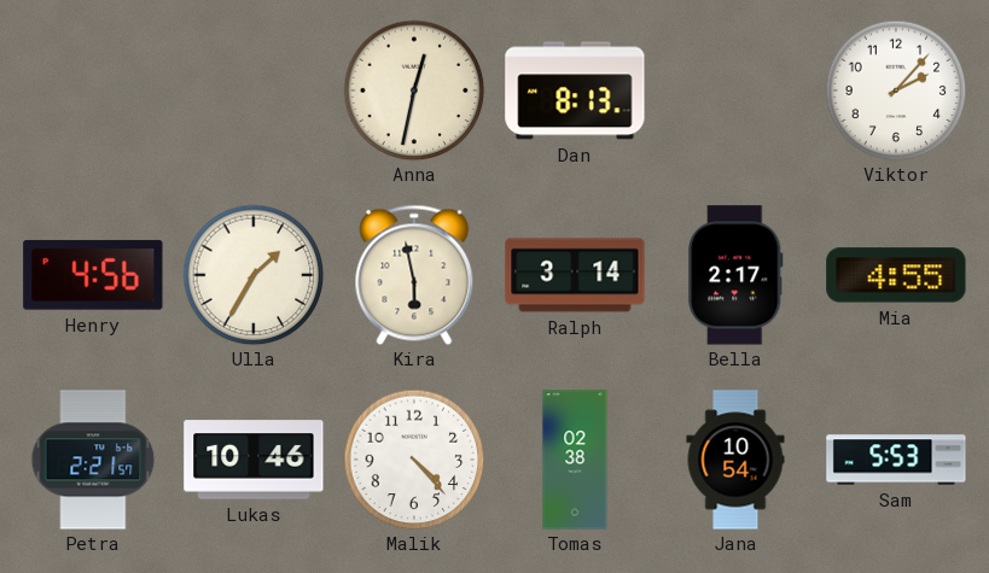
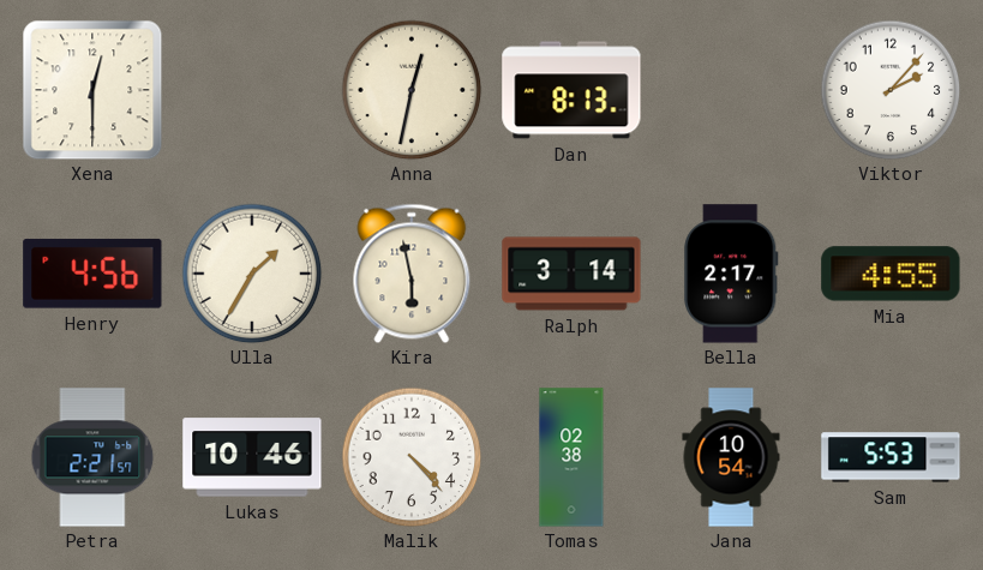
Xena: none -> 12:30
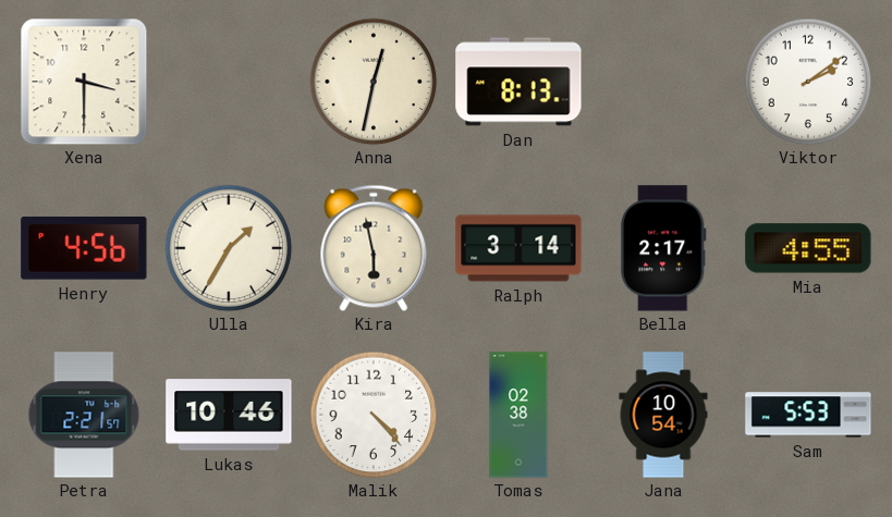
Xena: 12:30 -> 3:30
Viktor: 2:07 -> 2:09
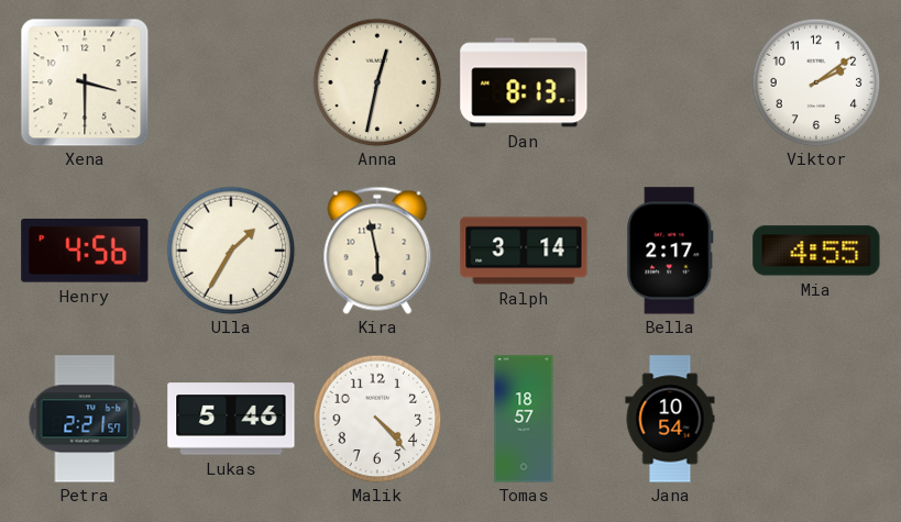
Lukas: 10:46 -> 5:46
Tomas: 02:38 -> 18:57
Sam: 5:53 -> none
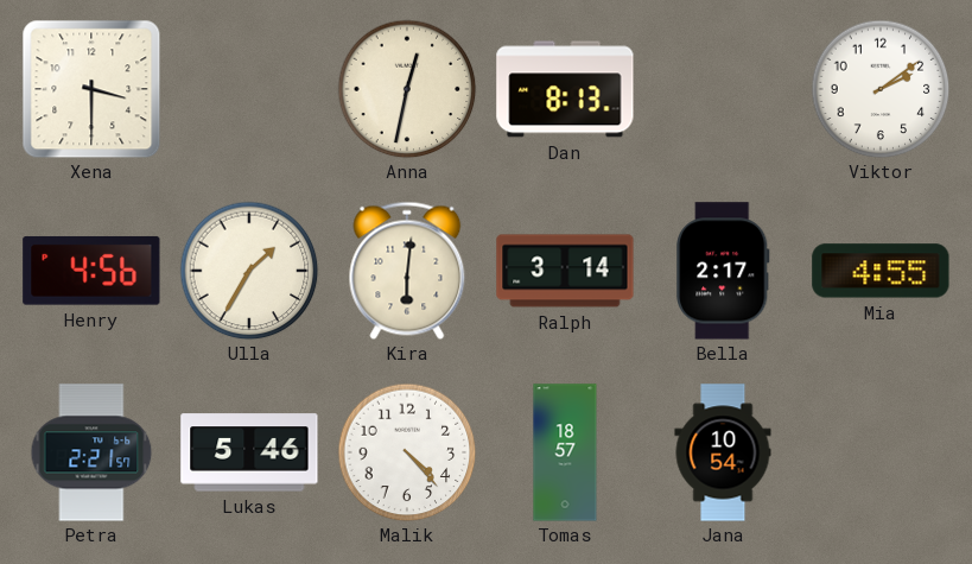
Kira: 5:58 -> 6:01
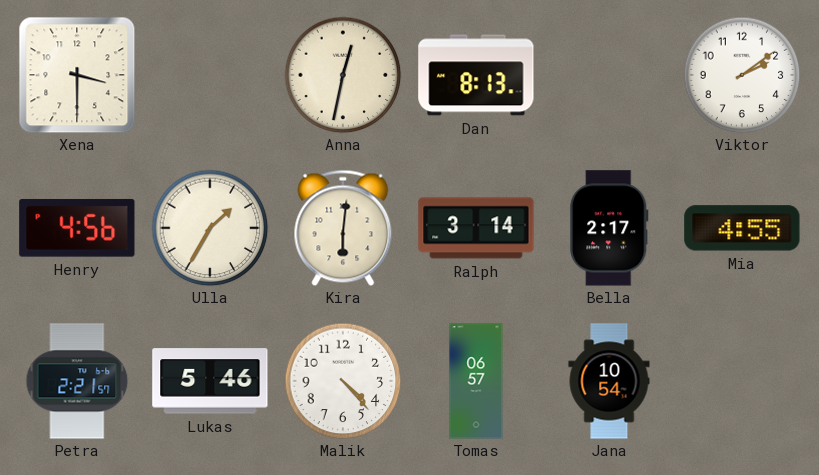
Tomas: 18:57 -> 06:57
